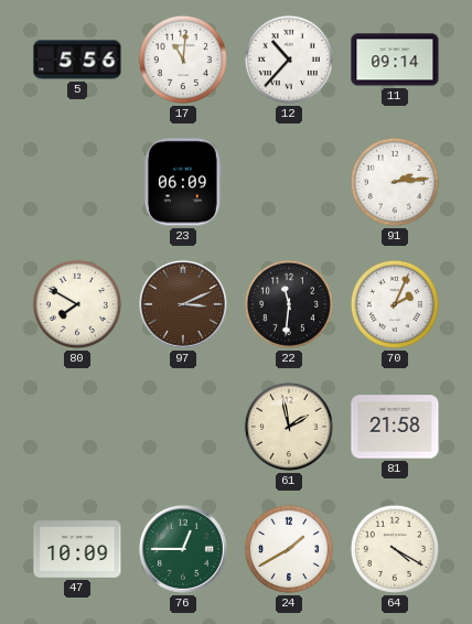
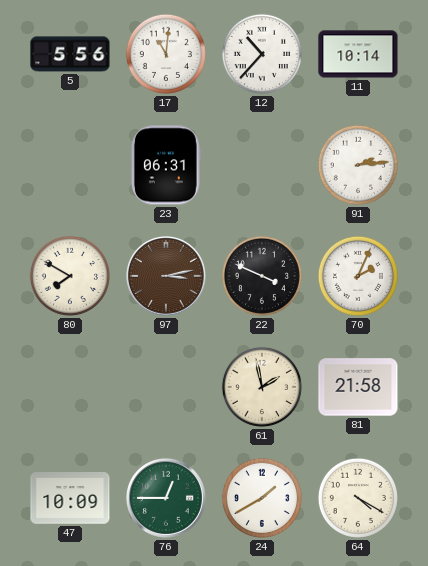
11: 09:14 -> 10:14
23: 06:09 -> 06:31
97: 3:11 -> 3:13
22: 11:31 -> 3:49
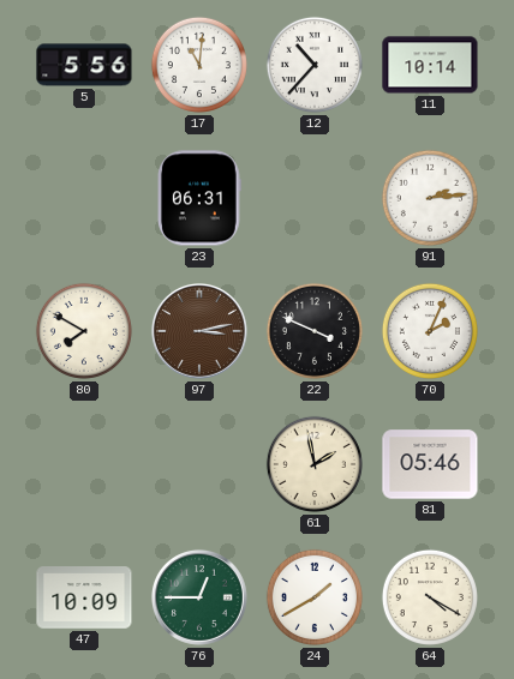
81: 21:58 -> 05:46
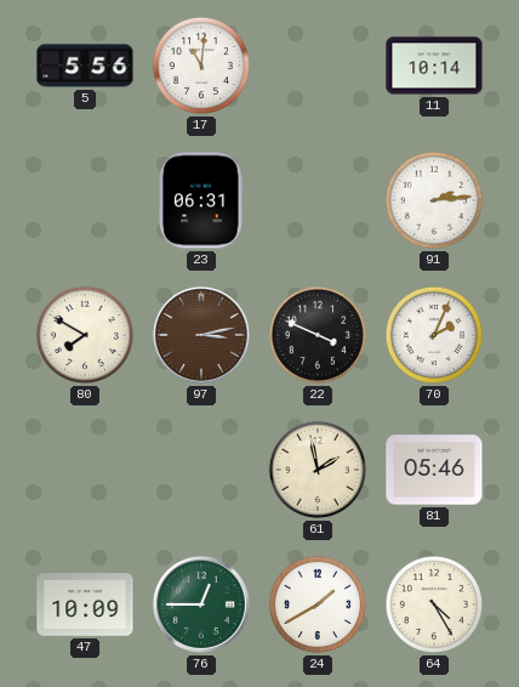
12: 10:37 -> none
64: 4:20 -> 4:25
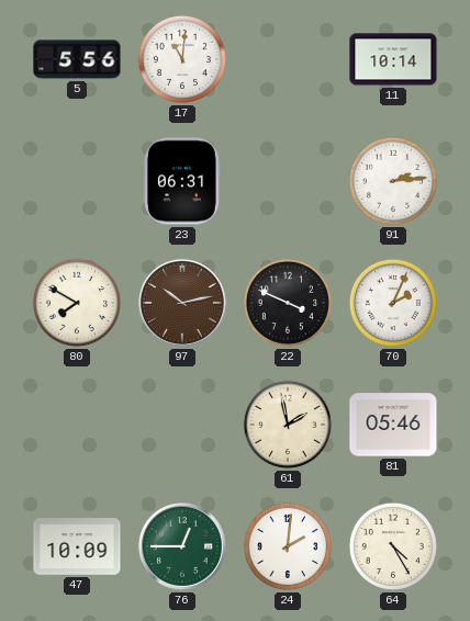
97: 3:13 -> 10:13
24: 1:40 -> 2:01
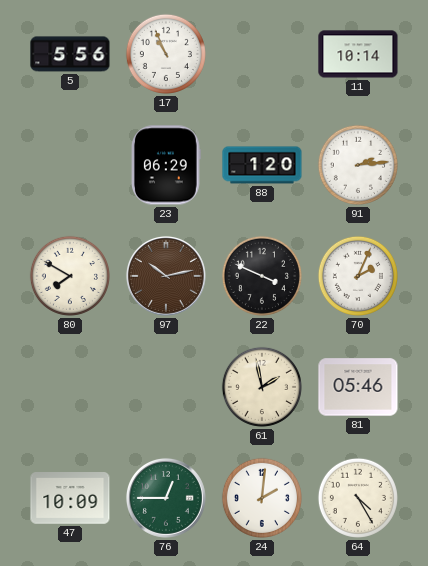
17: 11:01 -> 10:56
23: 06:31 -> 06:29
88: none -> 1:20
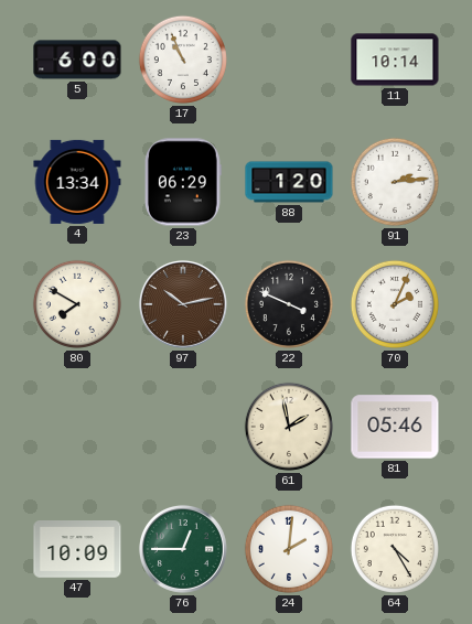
5: 5:56 -> 6:00
4: none -> 13:34
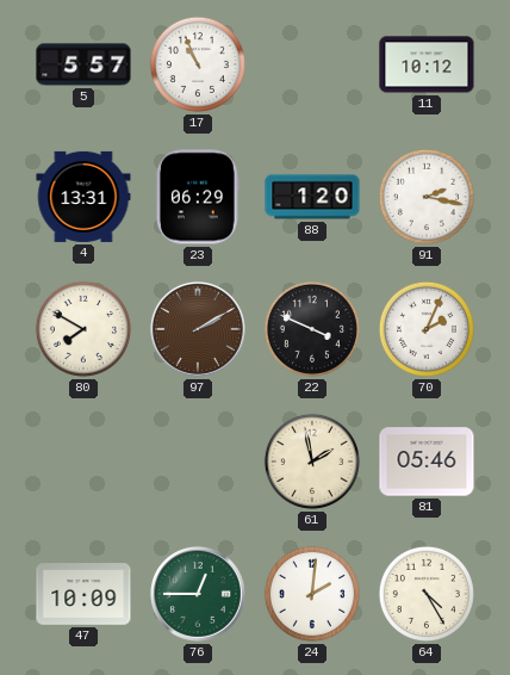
5: 6:00 -> 5:57
11: 10:14 -> 10:12
4: 13:34 -> 13:31
91: 2:14 -> 2:17
97: 10:13 -> 2:10
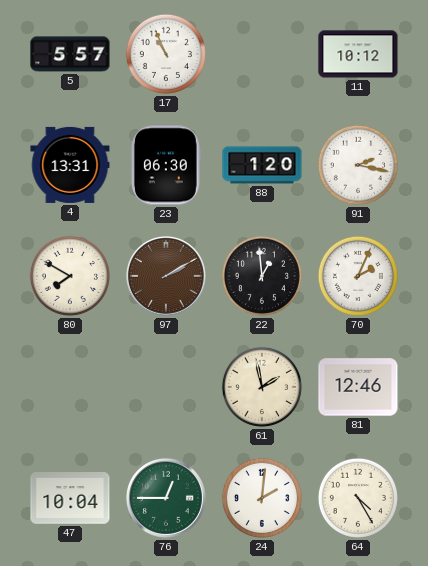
23: 06:29 -> 06:30
22: 3:49 -> 12:59
81: 05:46 -> 12:46
47: 10:09 -> 10:04
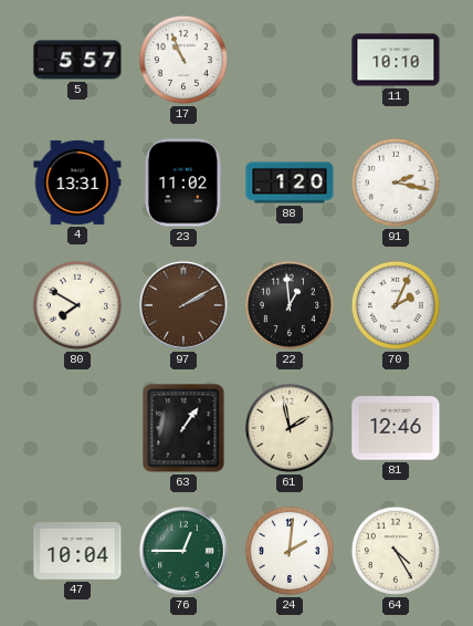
11: 10:12 -> 10:10
23: 06:30 -> 11:02
63: none -> 1:06
